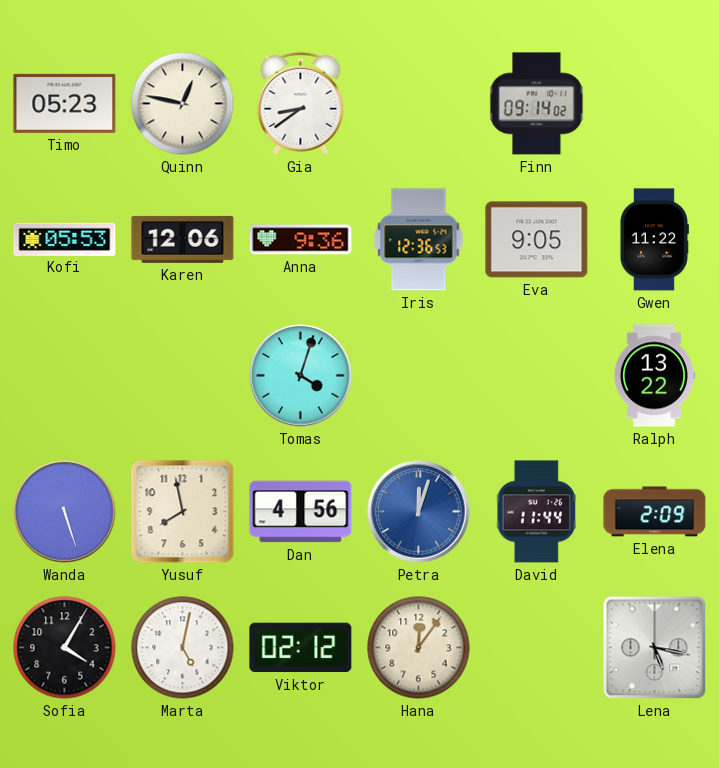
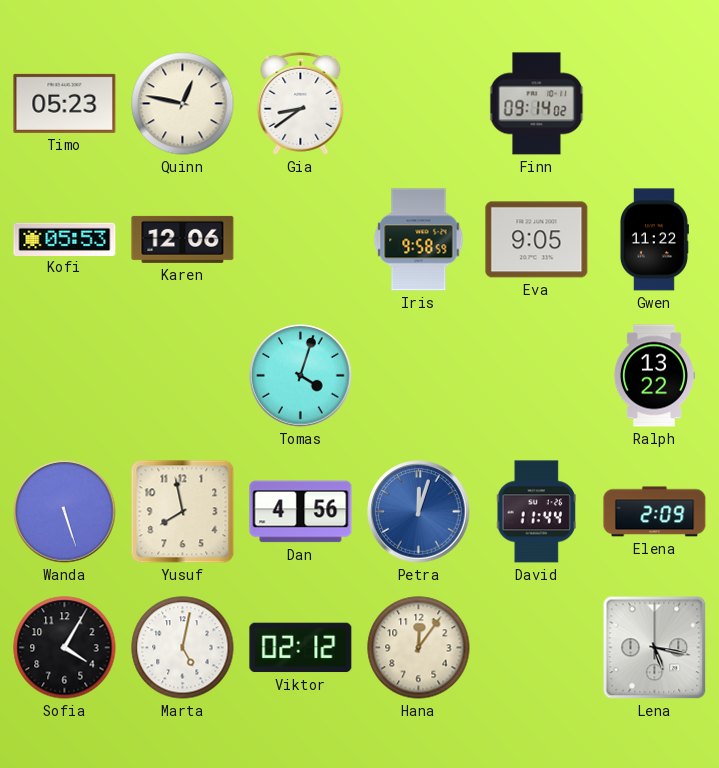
Anna: 9:36 -> none
Iris: 12:36 -> 9:58
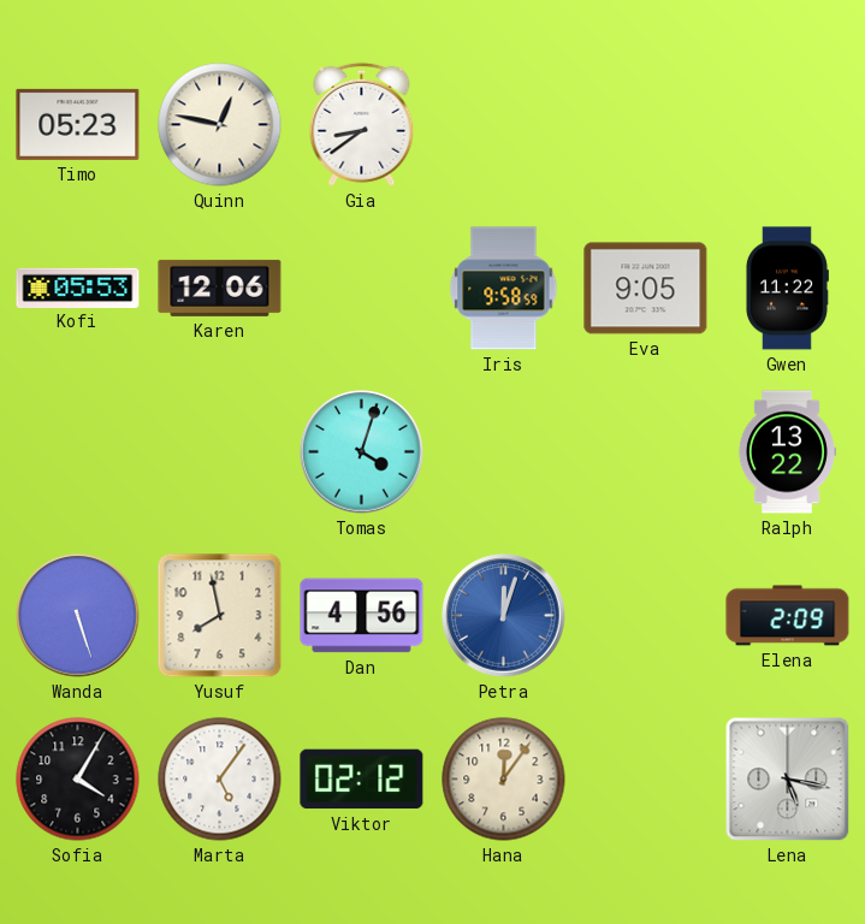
Finn: 09:14 -> none
David: 11:44 -> none
Marta: 5:02 -> 5:06
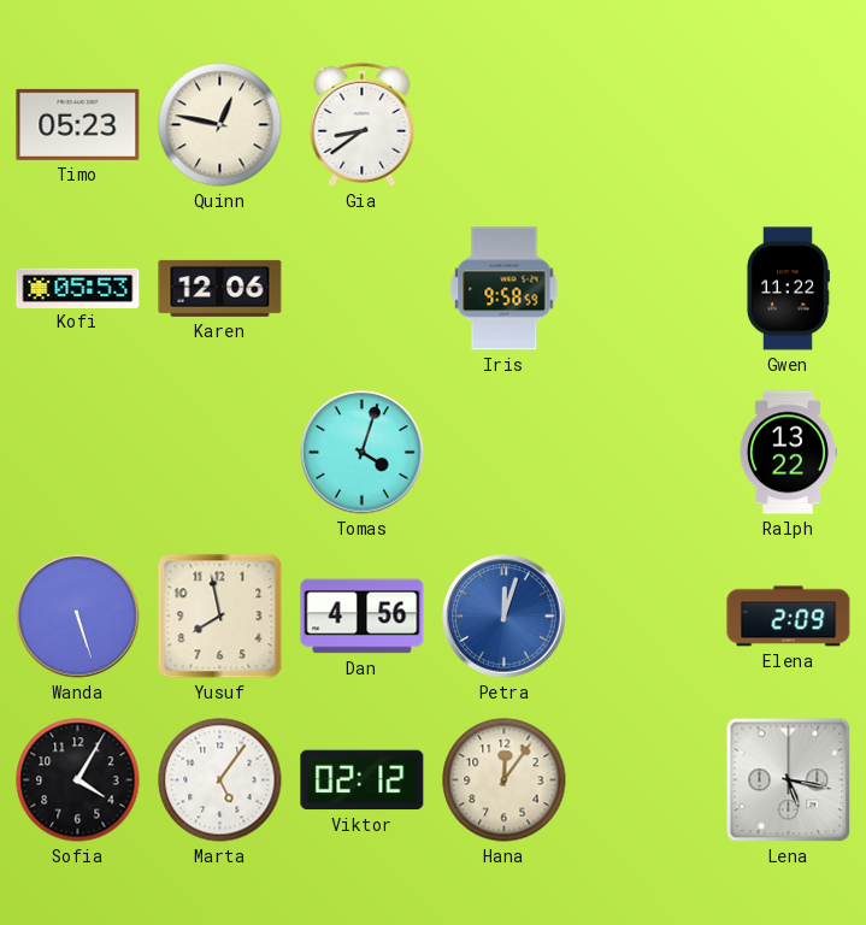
Eva: 9:05 -> none
